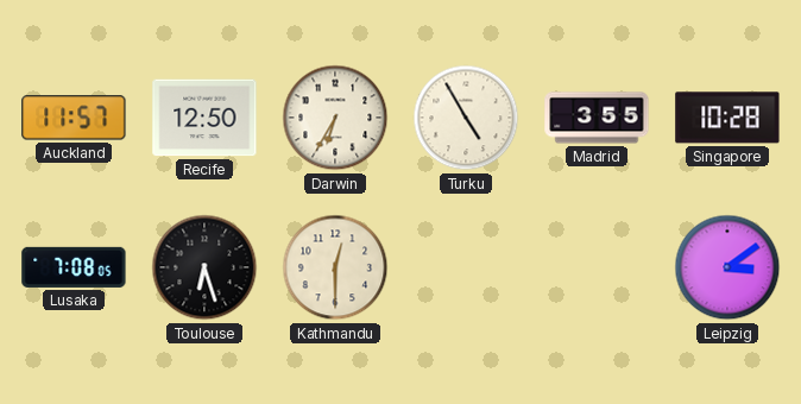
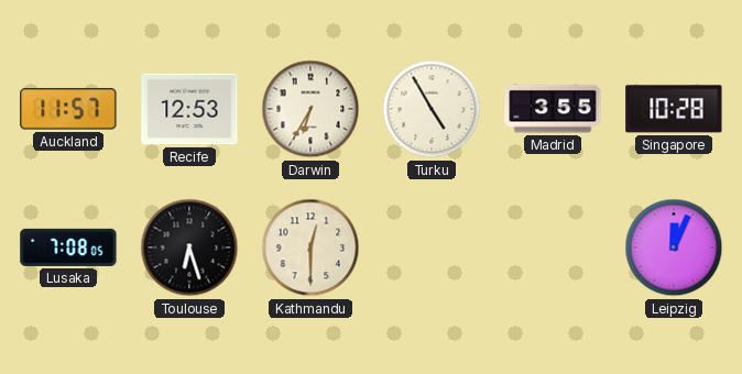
Recife: 12:50 -> 12:53
Leipzig: 3:09 -> 12:04
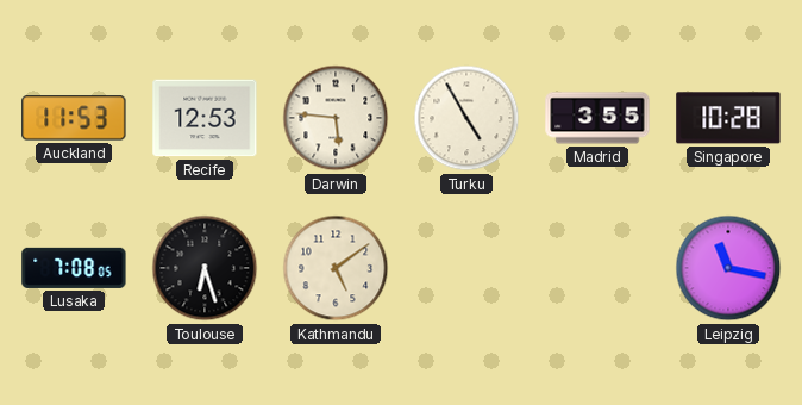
Auckland: 11:57 -> 11:53
Darwin: 6:35 -> 5:46
Kathmandu: 12:30 -> 5:09
Leipzig: 12:04 -> 11:17
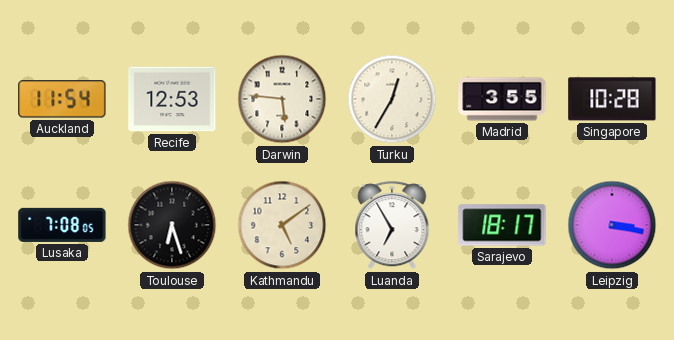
Auckland: 11:53 -> 11:54
Turku: 4:55 -> 12:35
Luanda: none -> 6:55
Sarajevo: none -> 18:17
Leipzig: 11:17 -> 3:17
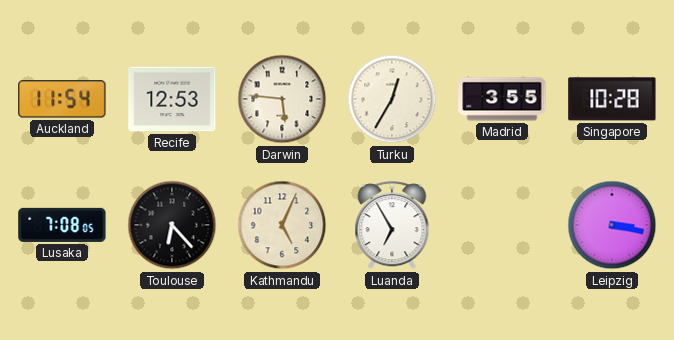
Toulouse: 6:27 -> 6:23
Kathmandu: 5:09 -> 5:04
Sarajevo: 18:17 -> none
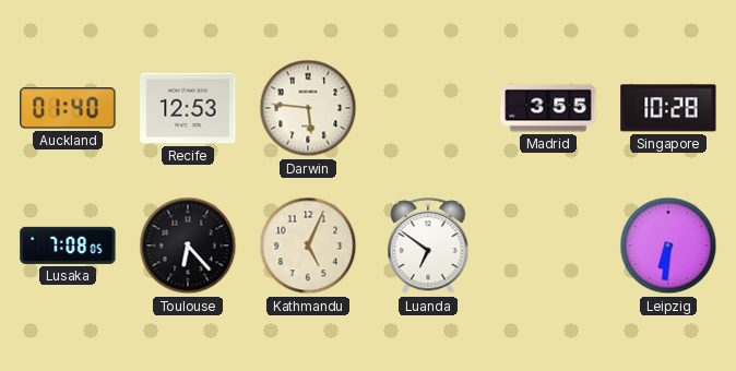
Auckland: 11:54 -> 01:40
Turku: 12:35 -> none
Luanda: 6:55 -> 6:51
Leipzig: 3:17 -> 6:31
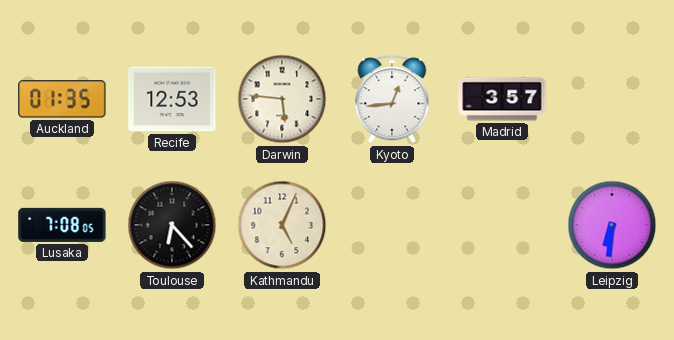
Auckland: 01:40 -> 01:35
Kyoto: none -> 12:44
Madrid: 3:55 -> 3:57
Singapore: 10:28 -> none
Luanda: 6:51 -> none
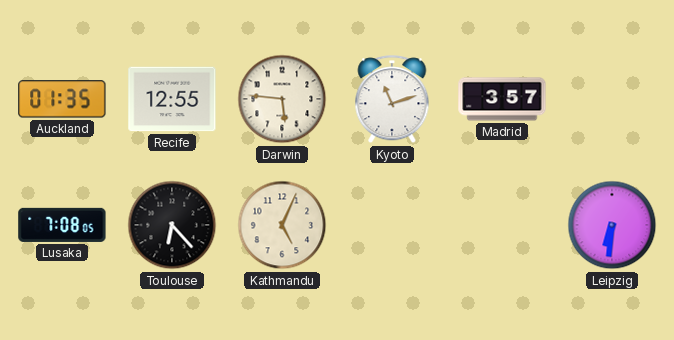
Recife: 12:53 -> 12:55
Kyoto: 12:44 -> 11:12
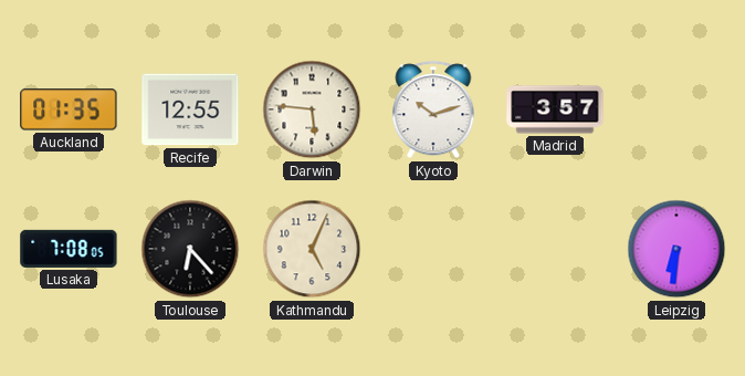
Kyoto: 11:12 -> 10:12
